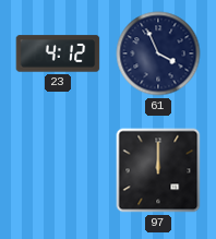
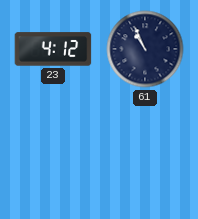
61: 3:56 -> 10:56
97: 12:00 -> none
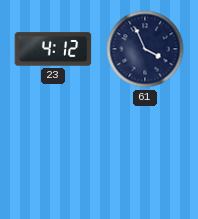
61: 10:56 -> 3:56
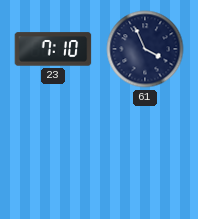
23: 4:12 -> 7:10
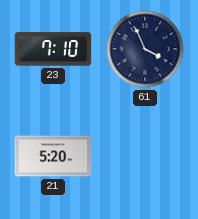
21: none -> 5:20
